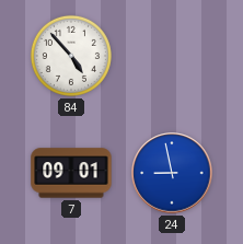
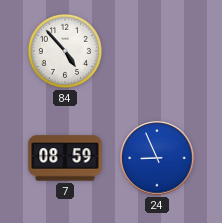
7: 09:01 -> 08:59
24: 8:58 -> 8:56
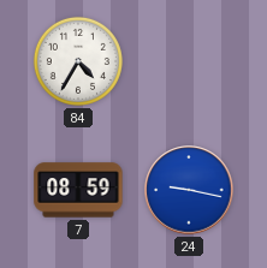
84: 4:53 -> 4:35
24: 8:56 -> 9:17
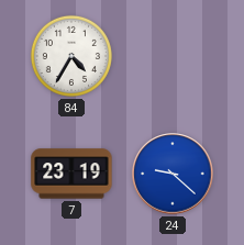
7: 08:59 -> 23:19
24: 9:17 -> 9:22
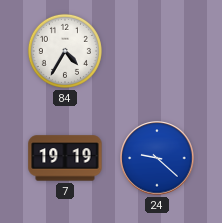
7: 23:19 -> 19:19
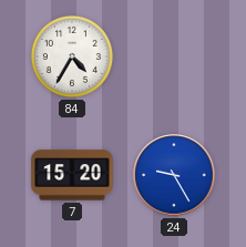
7: 19:19 -> 15:20
24: 9:22 -> 9:25
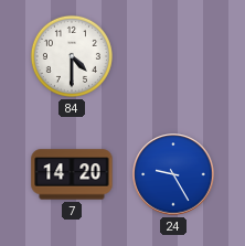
84: 4:35 -> 4:30
7: 15:20 -> 14:20
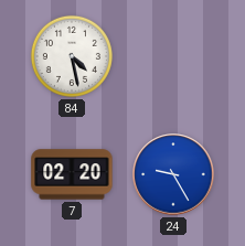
84: 4:30 -> 4:28
7: 14:20 -> 02:20
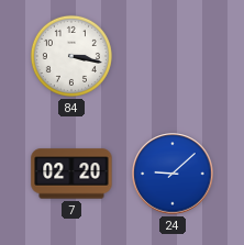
84: 4:28 -> 3:17
24: 9:25 -> 9:08
